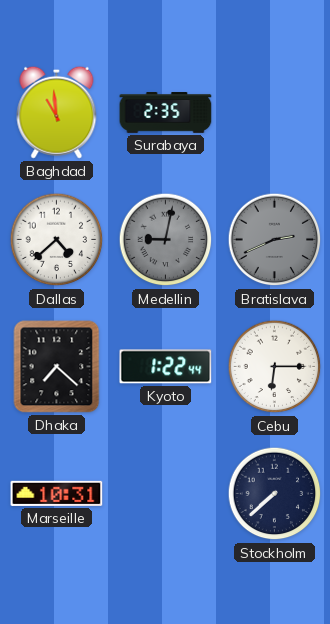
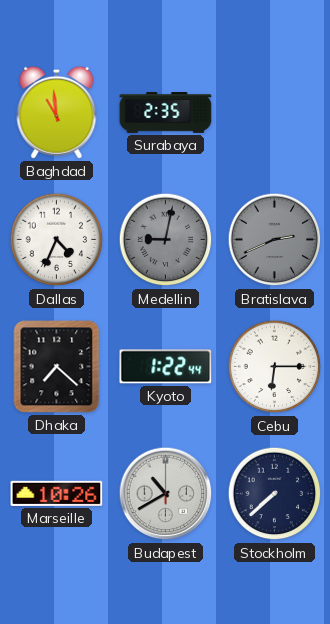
Dallas: 4:38 -> 4:34
Marseille: 10:31 -> 10:26
Budapest: none -> 10:40
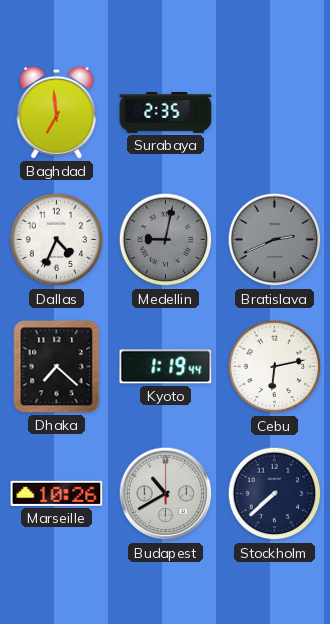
Baghdad: 10:59 -> 6:59
Kyoto: 1:22 -> 1:19
Cebu: 6:15 -> 6:13
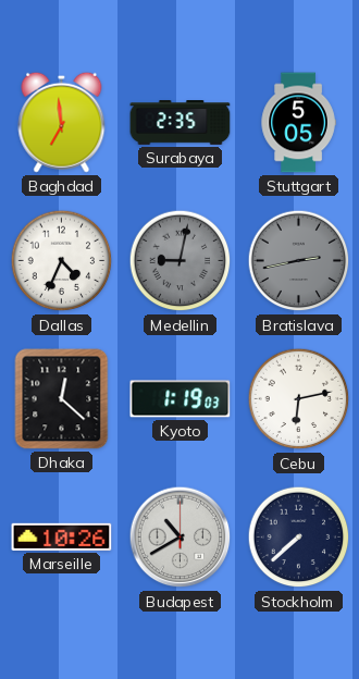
Stuttgart: none -> 5:05
Bratislava: 2:41 -> 2:43
Dhaka: 7:22 -> 12:22
Kyoto: 1:19:44 -> 1:19:03
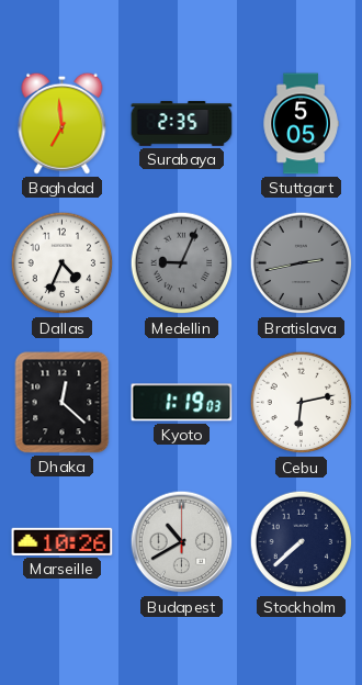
Medellin: 9:02 -> 9:04
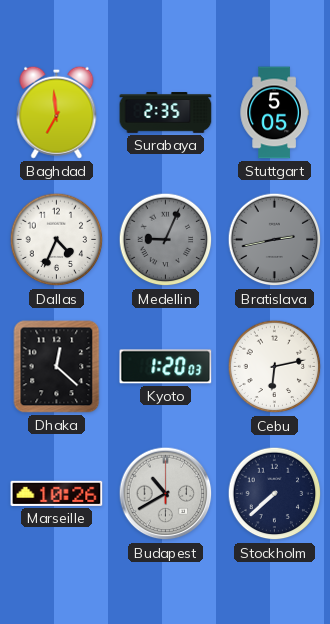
Kyoto: 1:19 -> 1:20
